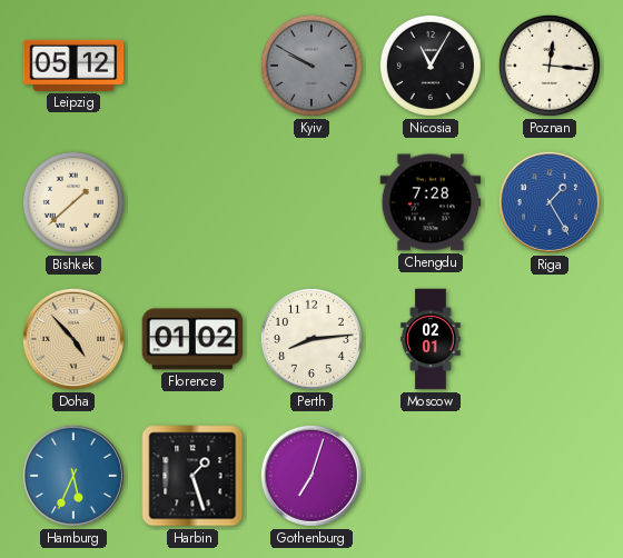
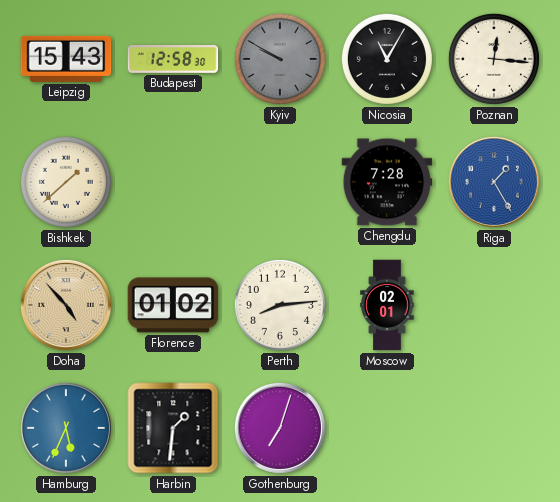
Leipzig: 05:12 -> 15:43
Budapest: none -> 12:58
Harbin: 1:27 -> 1:31
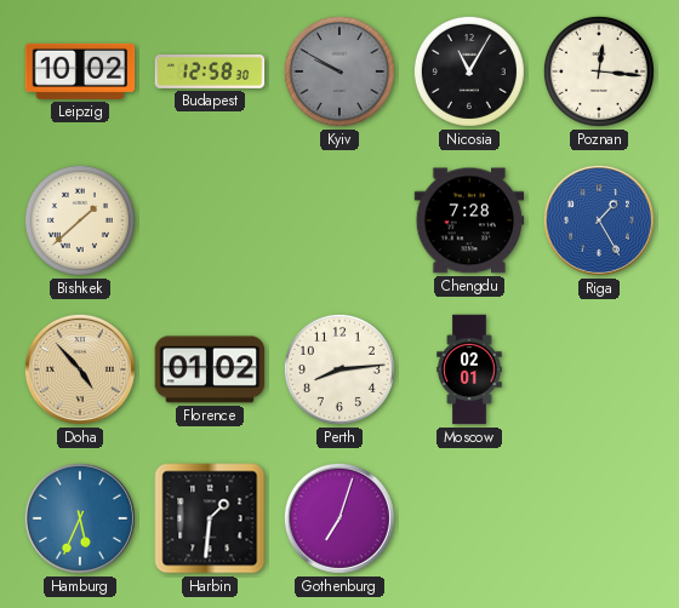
Leipzig: 15:43 -> 10:02
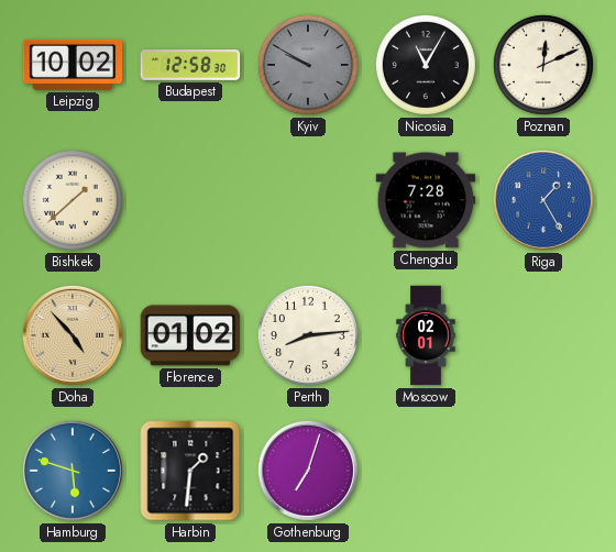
Poznan: 12:16 -> 12:11
Hamburg: 5:34 -> 5:48
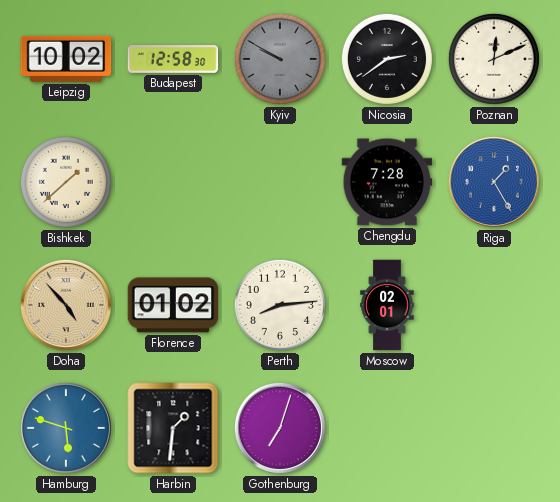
Nicosia: 11:05 -> 2:39
